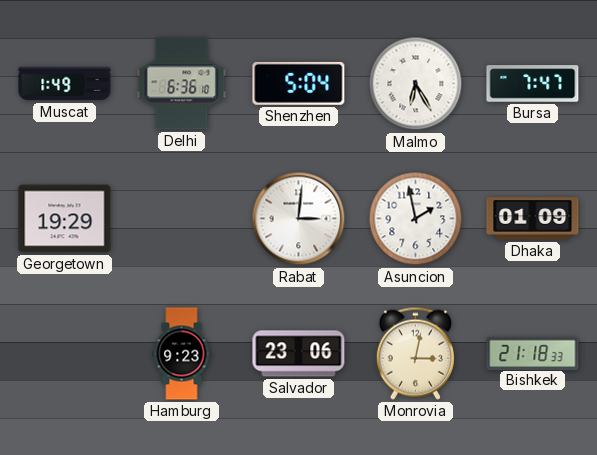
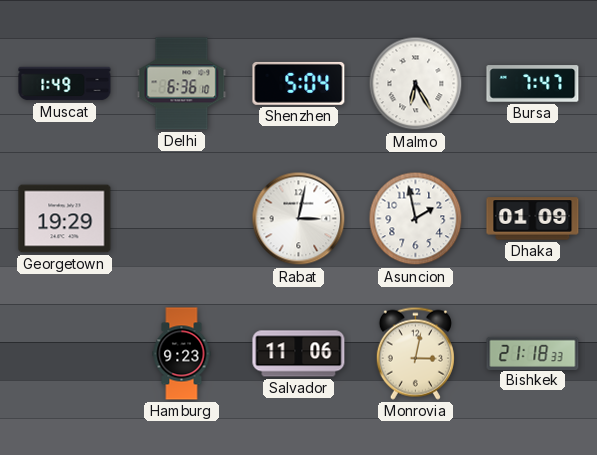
Rabat: 3:01 -> 3:02
Salvador: 23:06 -> 11:06
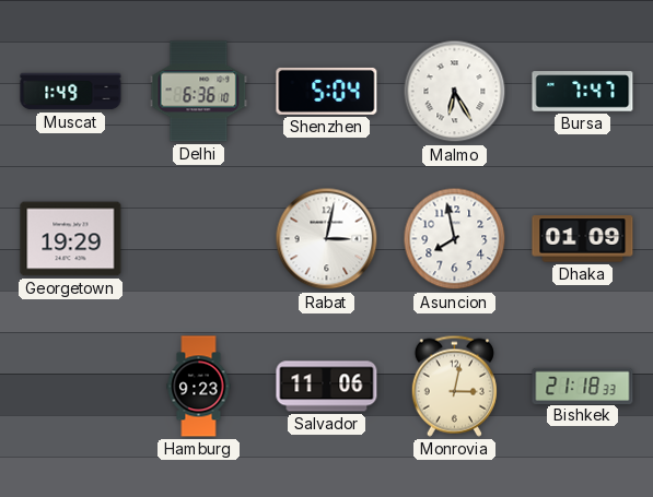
Asuncion: 1:58 -> 7:58
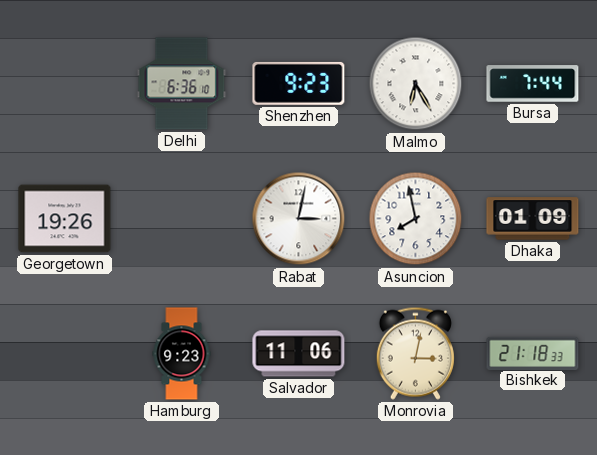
Muscat: 1:49 -> none
Shenzhen: 5:04 -> 9:23
Bursa: 7:47 -> 7:44
Georgetown: 19:29 -> 19:26
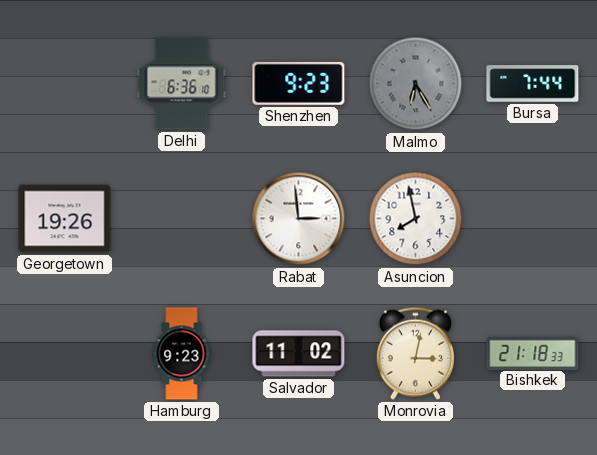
Malmo dial: white -> grey
Rabat: 3:02 -> 2:59
Dhaka: 01:09 -> none
Salvador: 11:06 -> 11:02
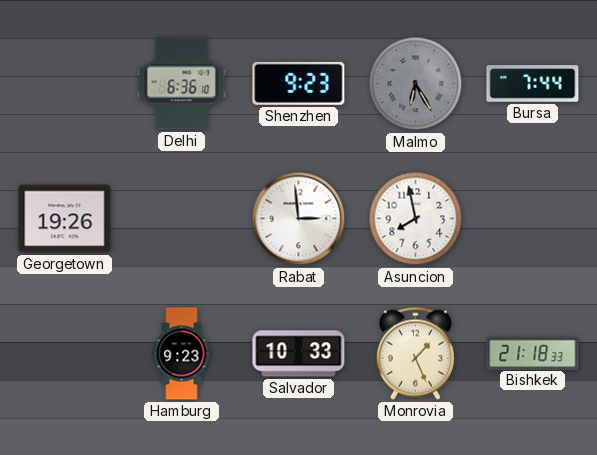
Salvador: 11:02 -> 10:33
Monrovia: 3:02 -> 1:26
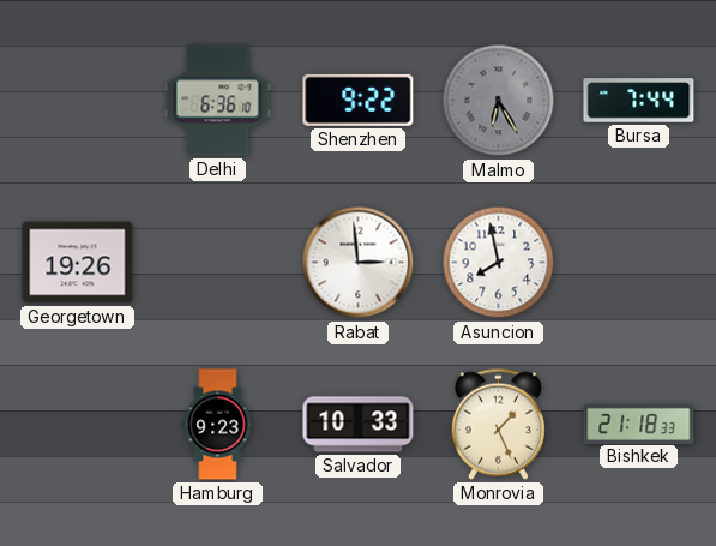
Shenzhen: 9:23 -> 9:22
